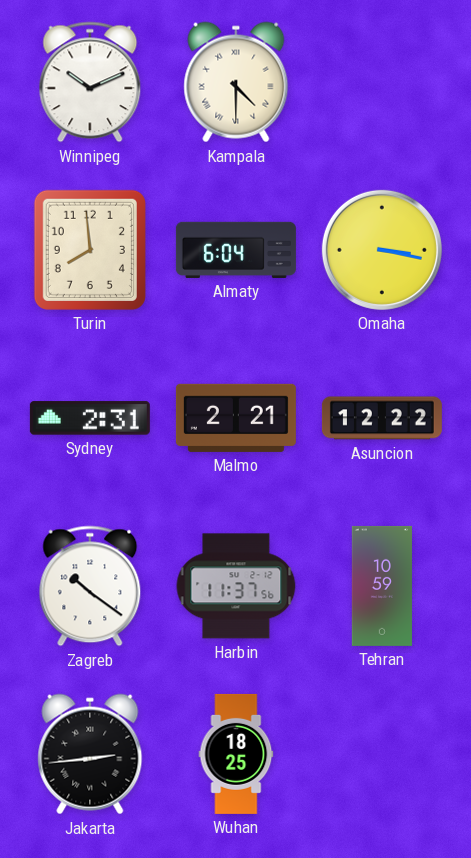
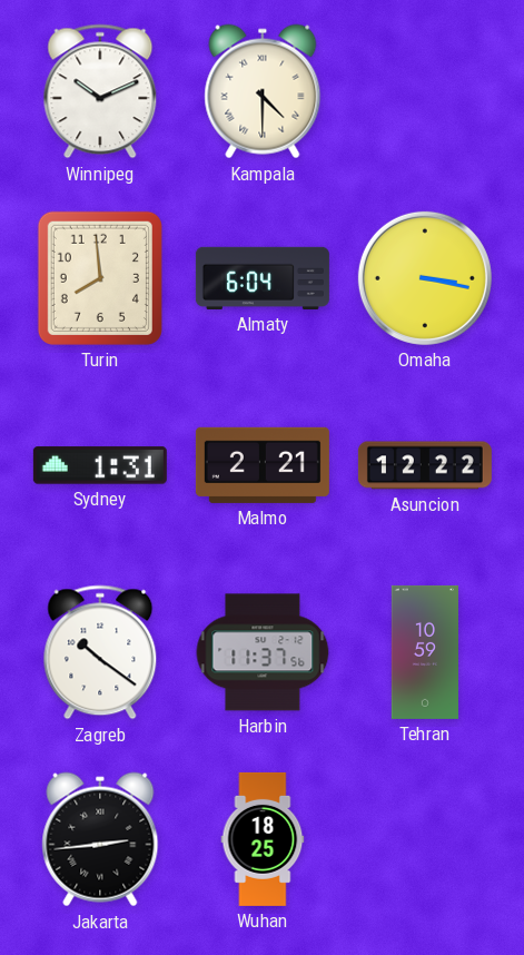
Sydney: 2:31 -> 1:31
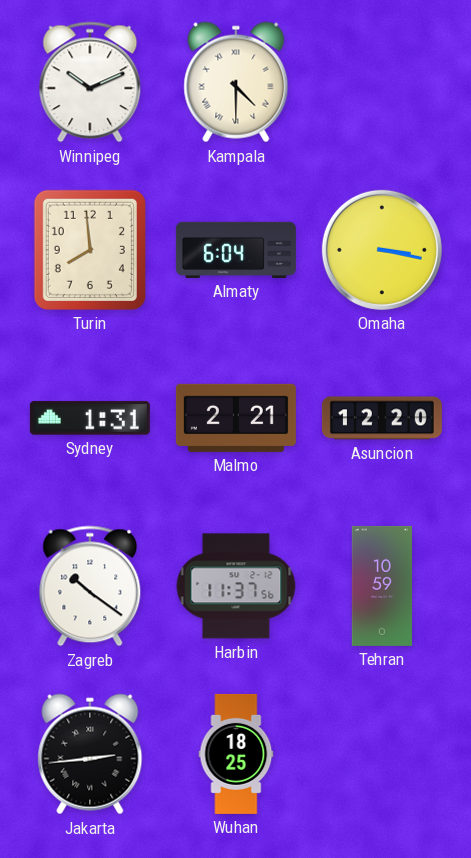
Asuncion: 12:22 -> 12:20
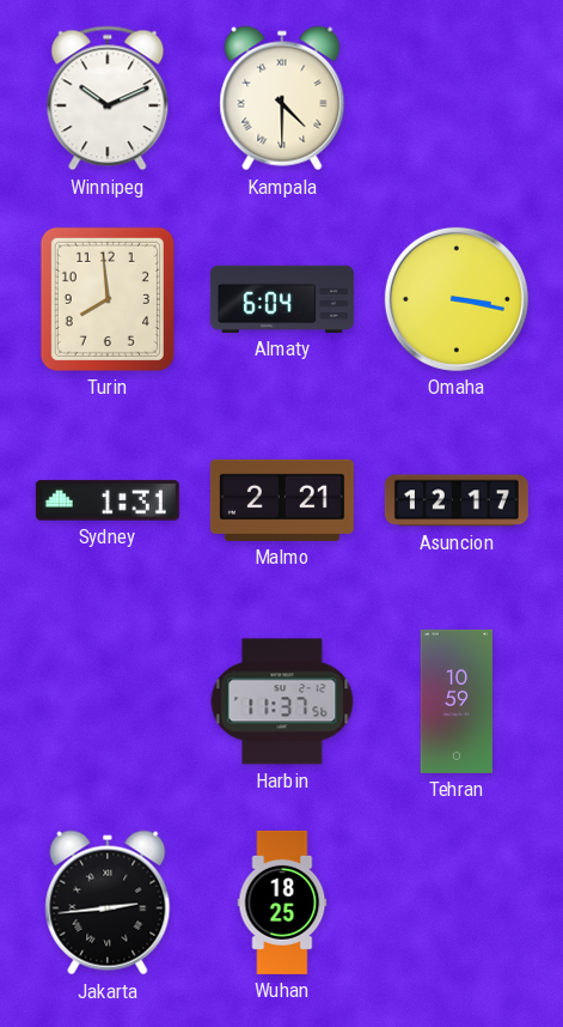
Asuncion: 12:20 -> 12:17
Zagreb: 10:21 -> none
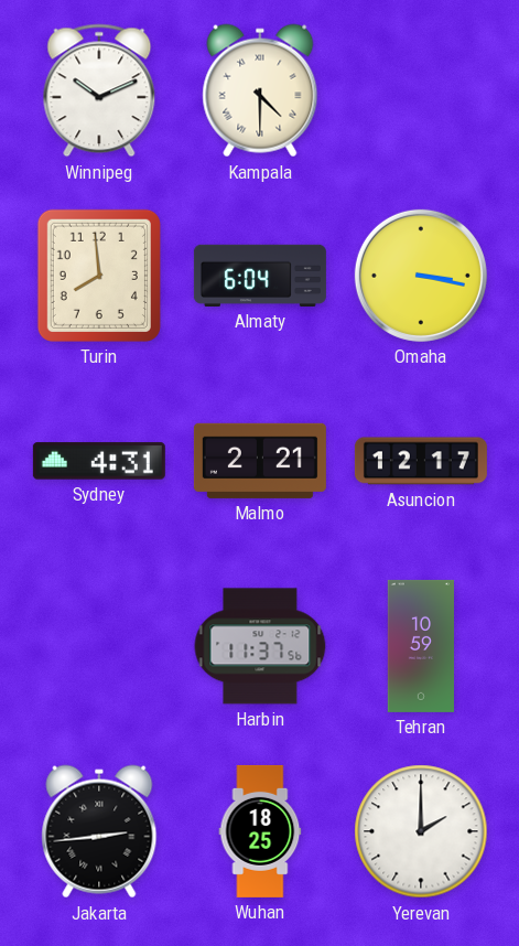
Sydney: 1:31 -> 4:31
Yerevan: none -> 2:00
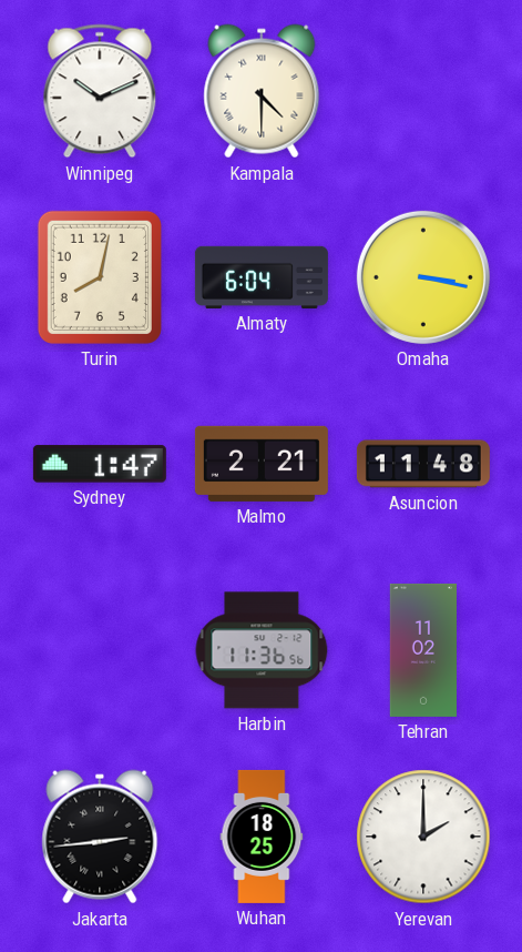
Turin: 7:59 -> 8:02
Sydney: 4:31 -> 1:47
Asuncion: 12:17 -> 11:48
Harbin: 11:37 -> 11:36
Tehran: 10:59 -> 11:02
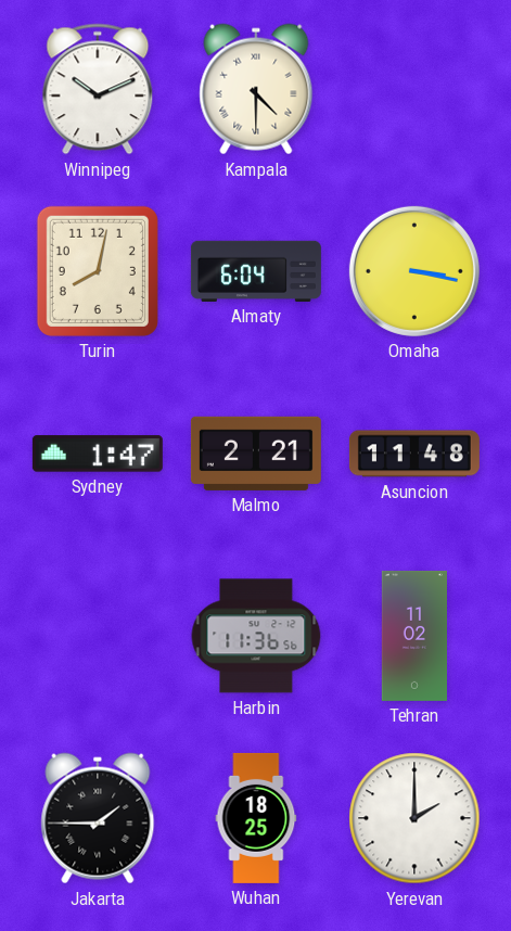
Jakarta: 2:44 -> 1:45
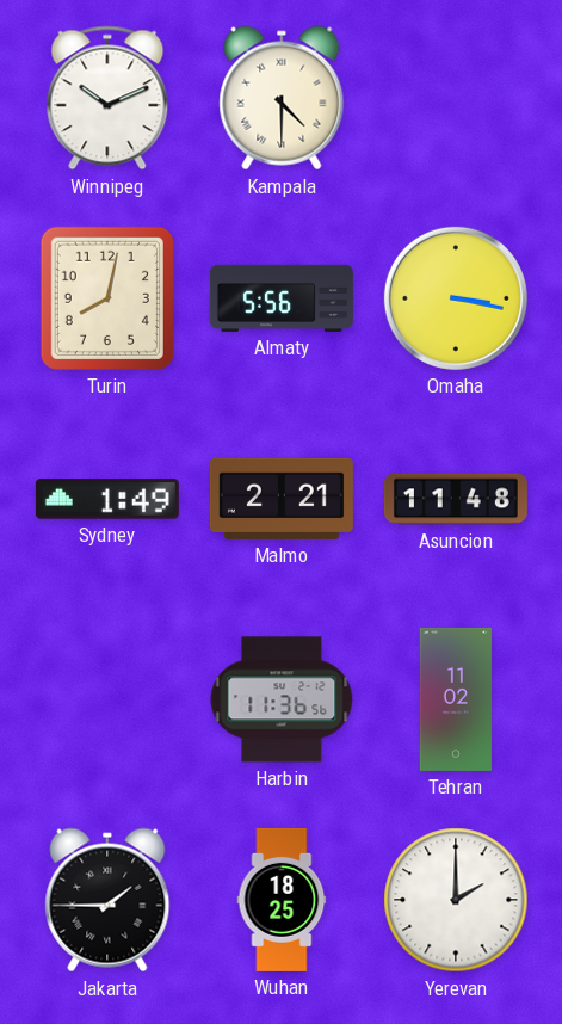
Almaty: 6:04 -> 5:56
Sydney: 1:47 -> 1:49
